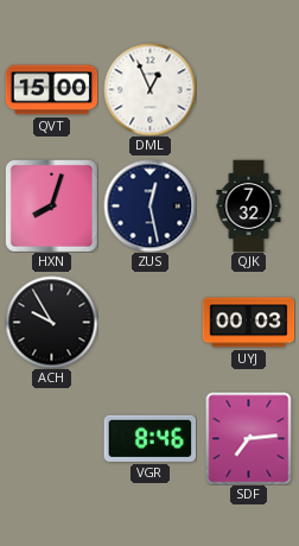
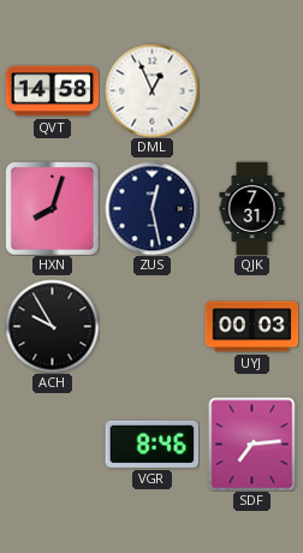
QVT: 15:00 -> 14:58
QJK: 7:32 -> 7:31
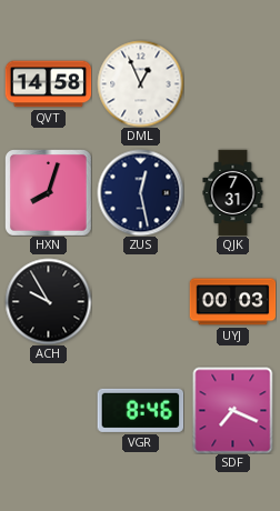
SDF: 7:14 -> 7:19
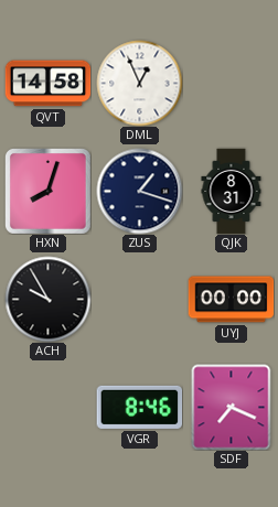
ZUS: 12:28 -> 1:18
QJK: 7:31 -> 8:31
UYJ: 00:03 -> 00:00
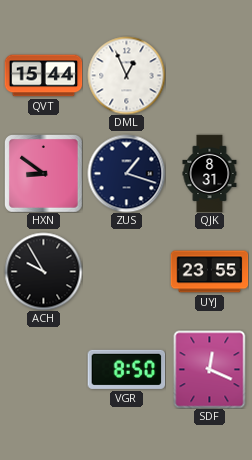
QVT: 14:58 -> 15:44
HXN: 8:03 -> 8:51
UYJ: 00:00 -> 23:55
VGR: 8:46 -> 8:50
SDF: 7:19 -> 12:19
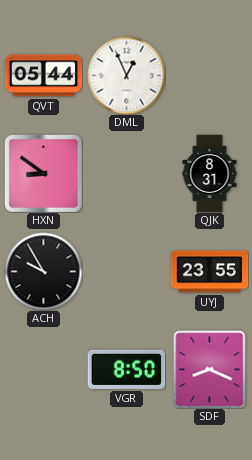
QVT: 15:44 -> 05:44
ZUS: 1:18 -> none
SDF: 12:19 -> 8:19
